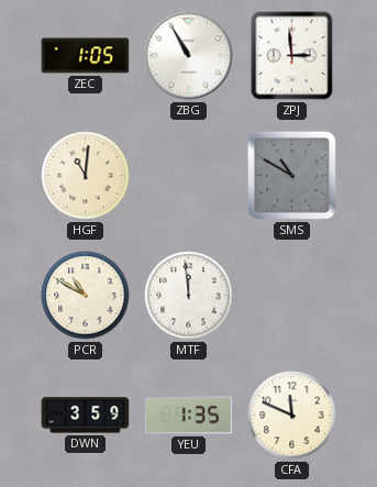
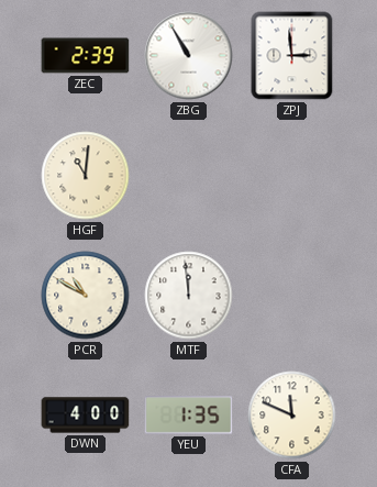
ZEC: 1:05 -> 2:39
SMS: 10:50 -> none
DWN: 3:59 -> 4:00
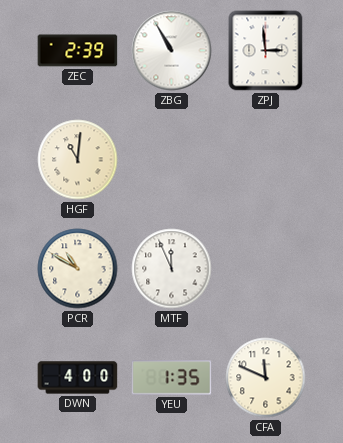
MTF: 11:59 -> 11:56
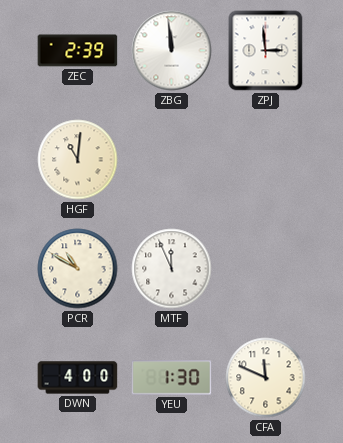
ZBG: 10:55 -> 11:59
YEU: 1:35 -> 1:30
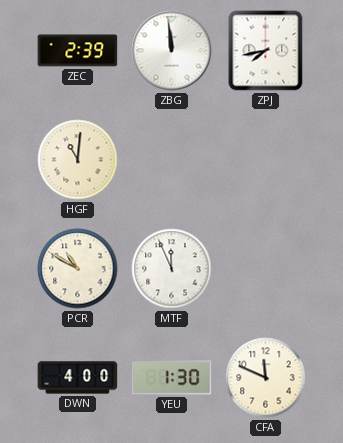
ZPJ: 2:59 -> 7:43
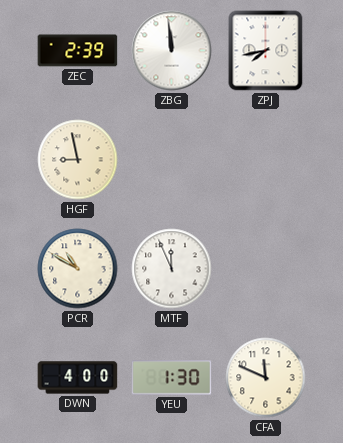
HGF: 11:01 -> 8:58
